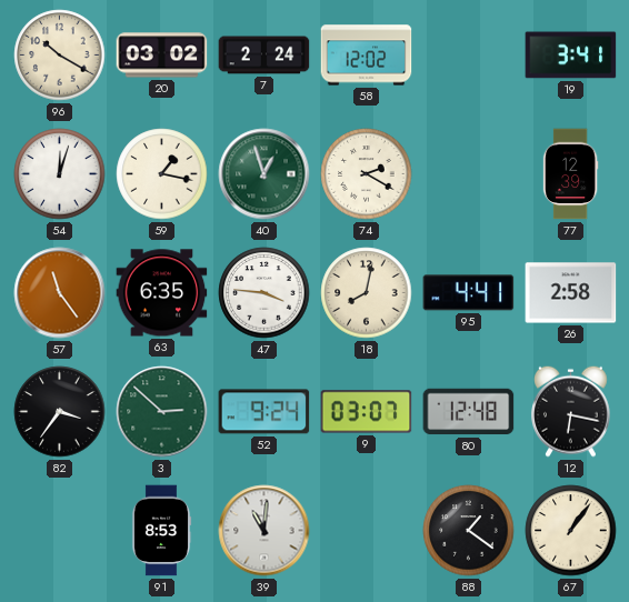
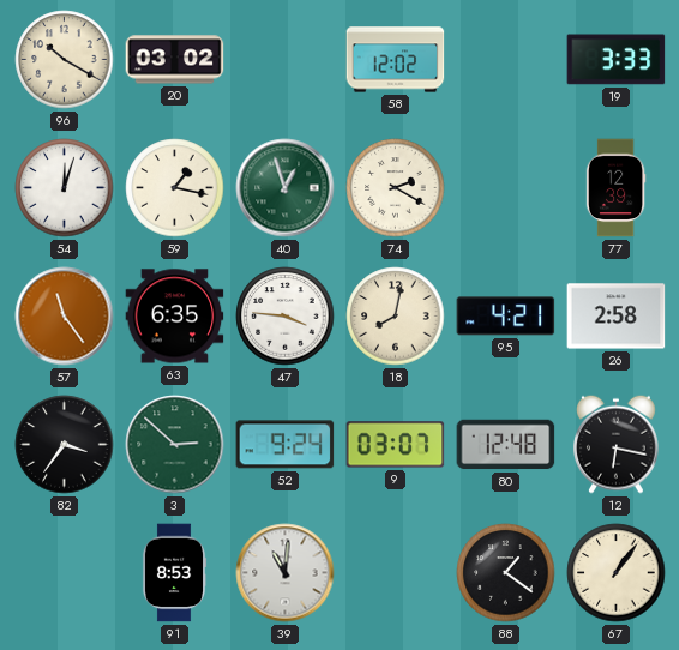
7: 2:24 -> none
19: 3:41 -> 3:33
95: 4:41 -> 4:21
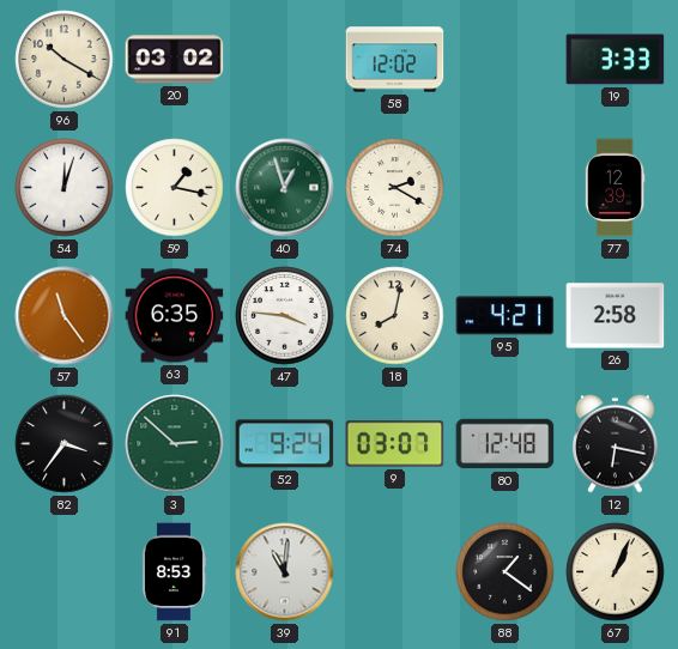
67: 1:06 -> 1:04
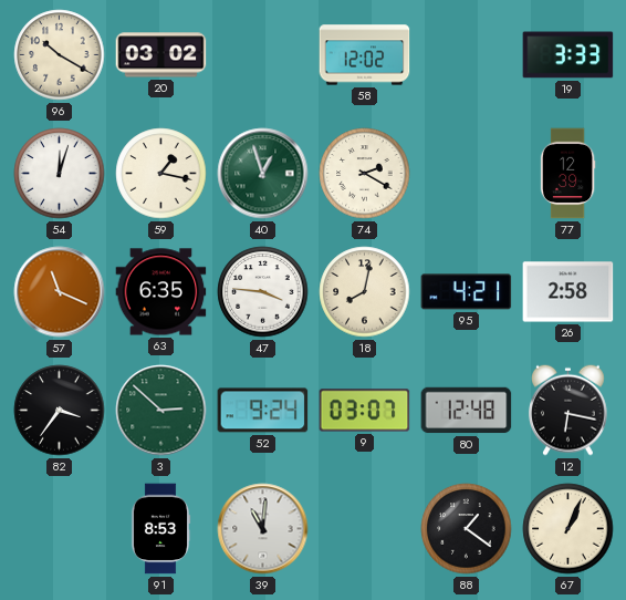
57: 11:24 -> 11:19
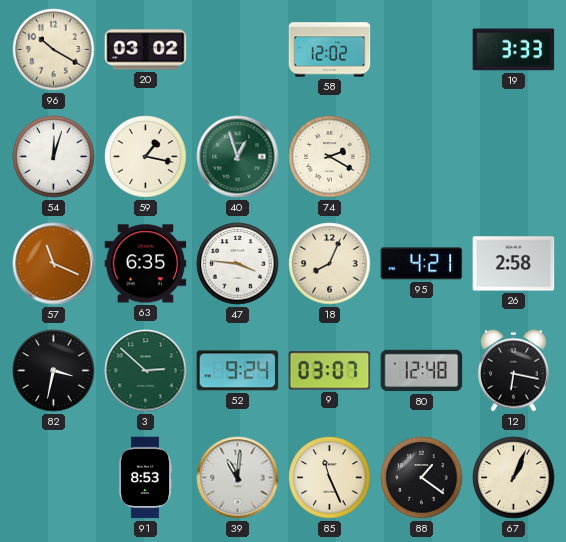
77: 12:39 -> none
18: 8:02 -> 8:04
82: 3:36 -> 3:32
85: none -> 11:26
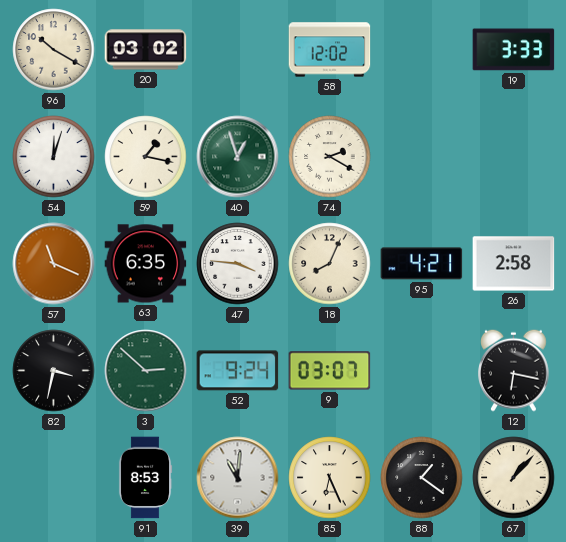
80: 12:48 -> none
85: 11:26 -> 6:26
67: 1:04 -> 1:07
